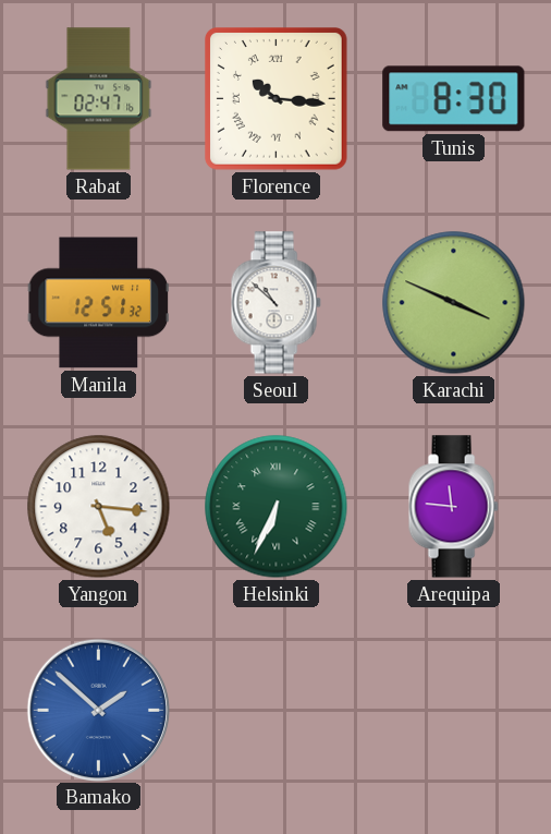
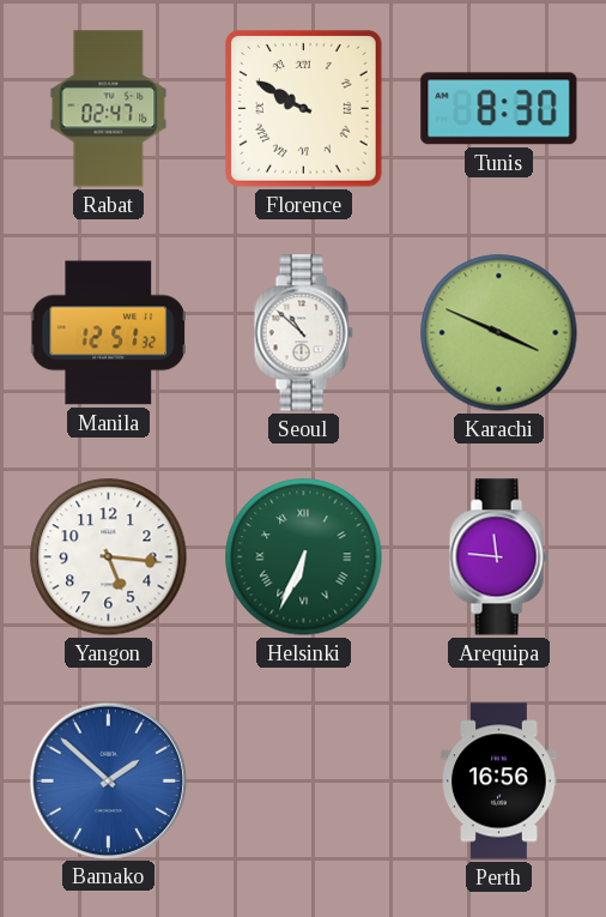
Florence: 10:16 -> 9:50
Perth: none -> 16:56
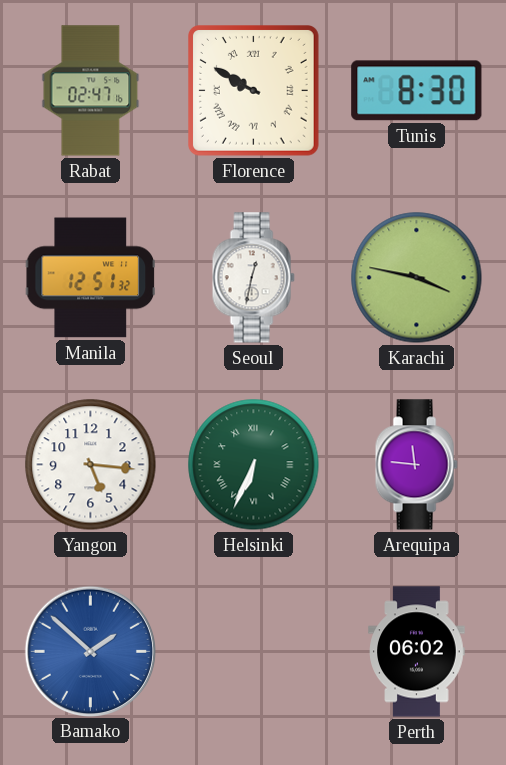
Seoul: 10:52 -> 12:32
Karachi: 3:49 -> 3:47
Perth: 16:56 -> 06:02
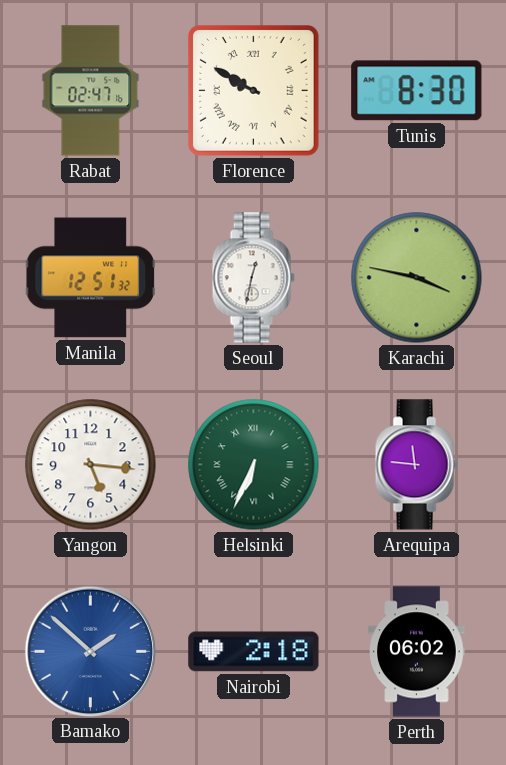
Nairobi: none -> 2:18
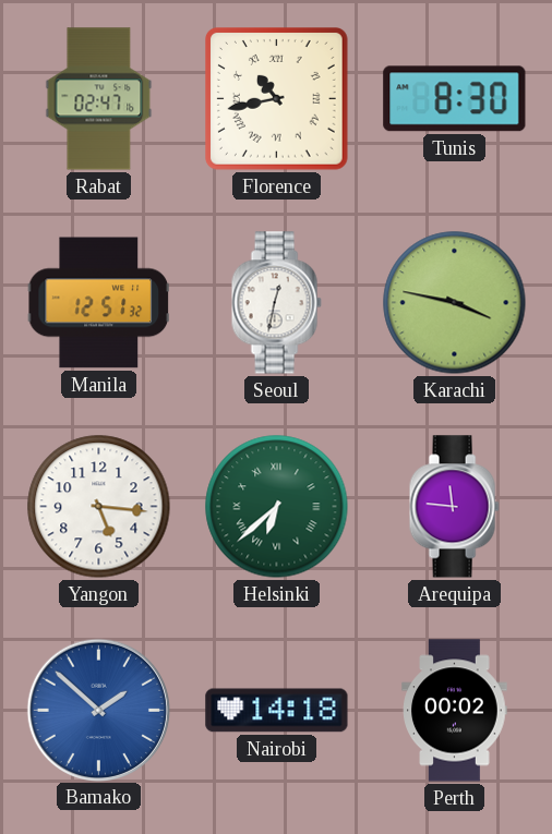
Florence: 9:50 -> 10:43
Helsinki: 6:34 -> 6:38
Nairobi: 2:18 -> 14:18
Perth: 06:02 -> 00:02
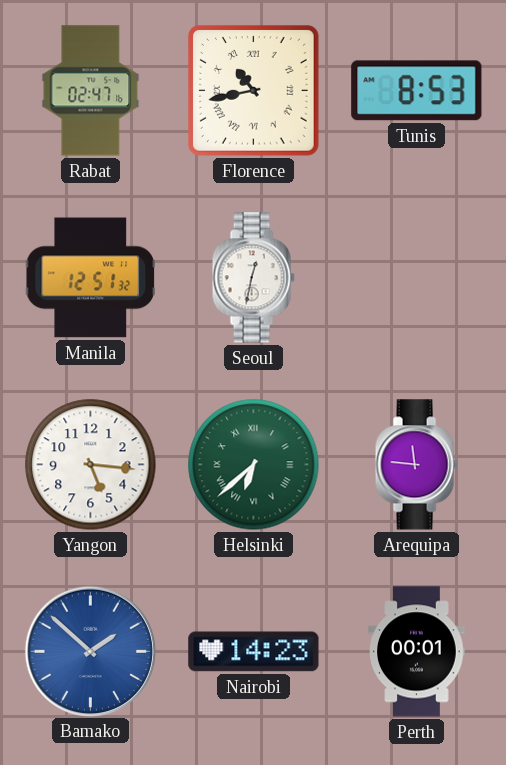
Tunis: 8:30 -> 8:53
Karachi: 3:47 -> none
Nairobi: 14:18 -> 14:23
Perth: 00:02 -> 00:01
